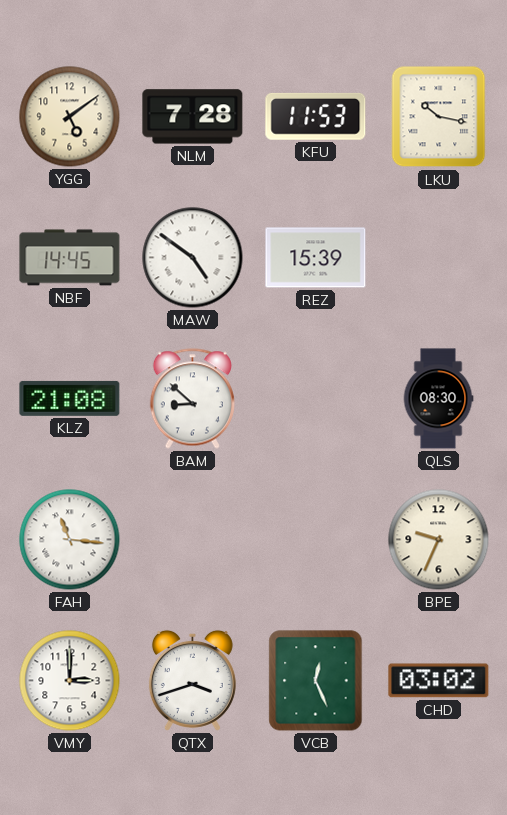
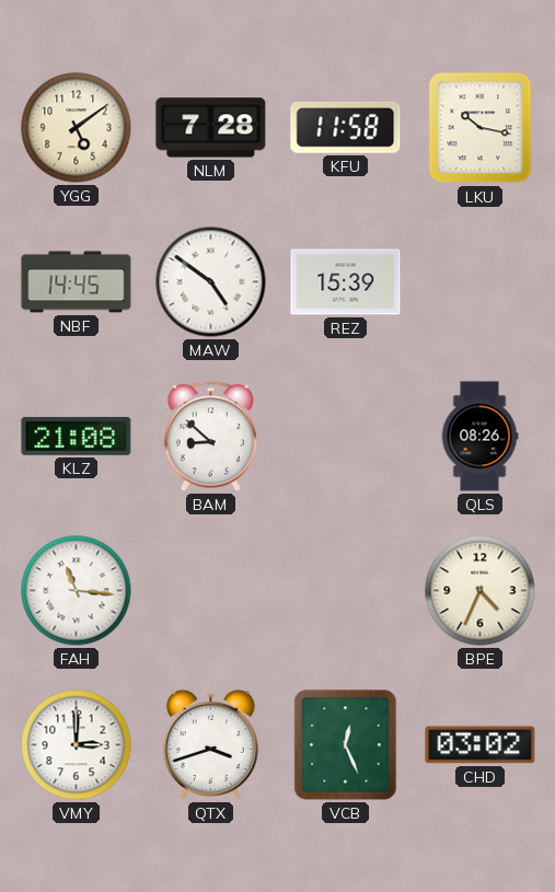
KFU: 11:53 -> 11:58
QLS: 08:30 -> 08:26
BPE: 9:34 -> 4:34
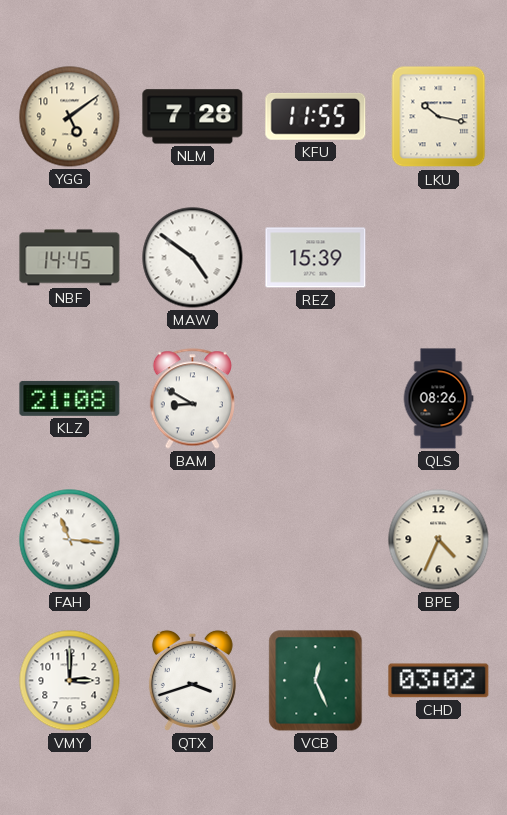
KFU: 11:58 -> 11:55
BAM: 8:52 -> 8:50
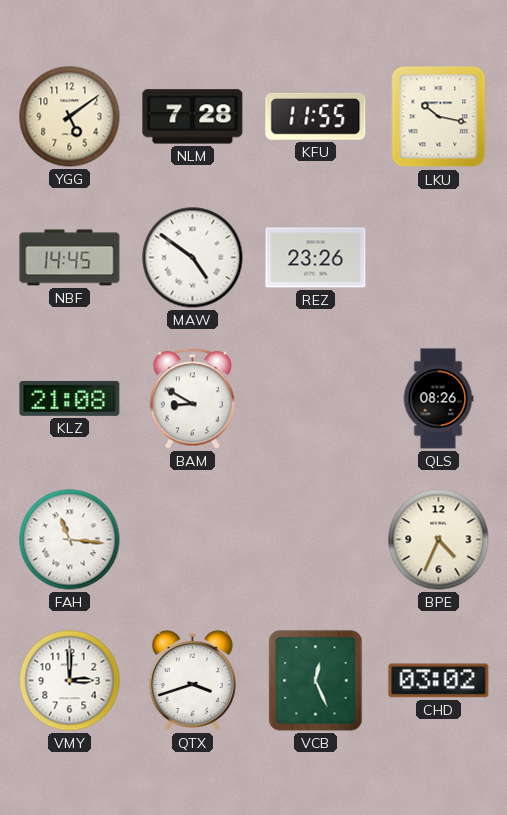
REZ: 15:39 -> 23:26
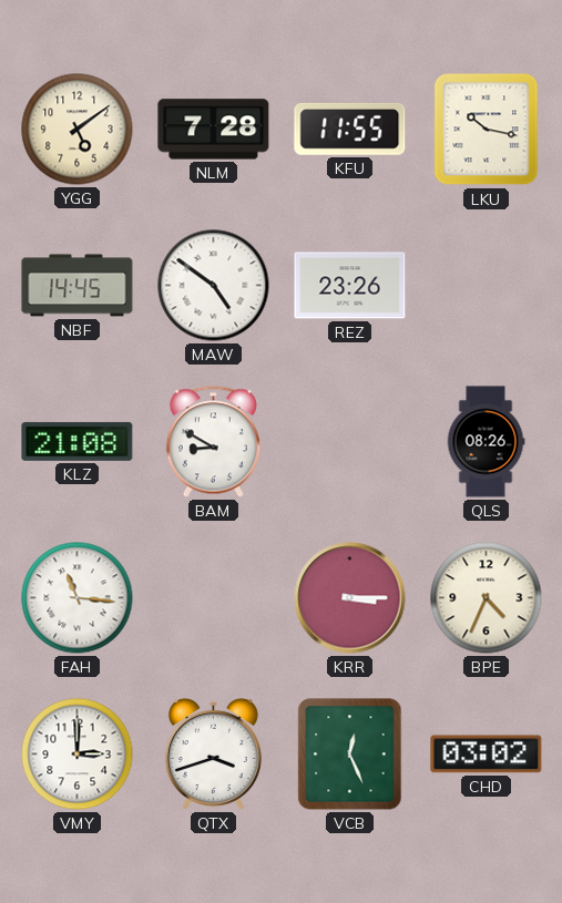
KRR: none -> 3:15
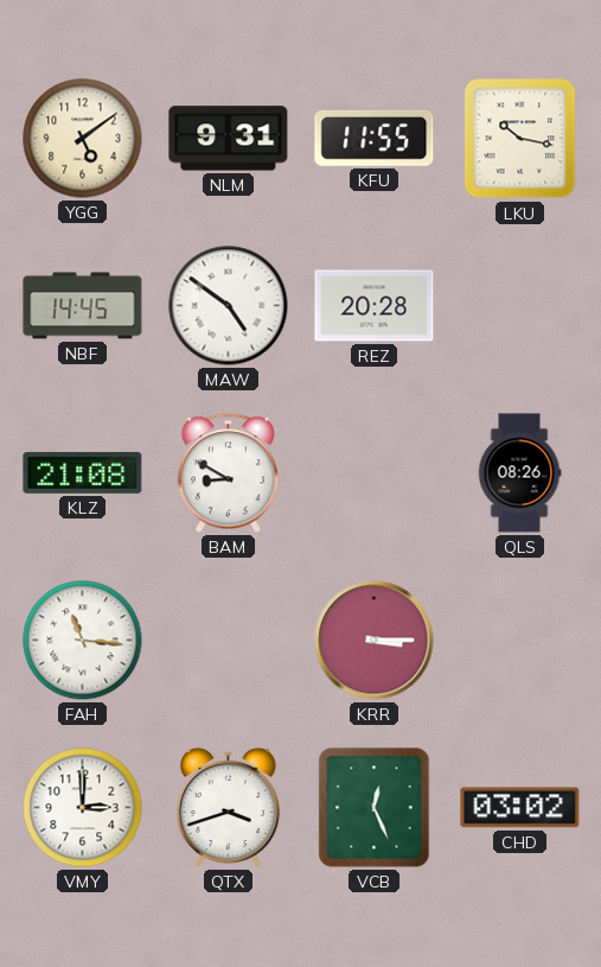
NLM: 7:28 -> 9:31
REZ: 23:26 -> 20:28
BPE: 4:34 -> none
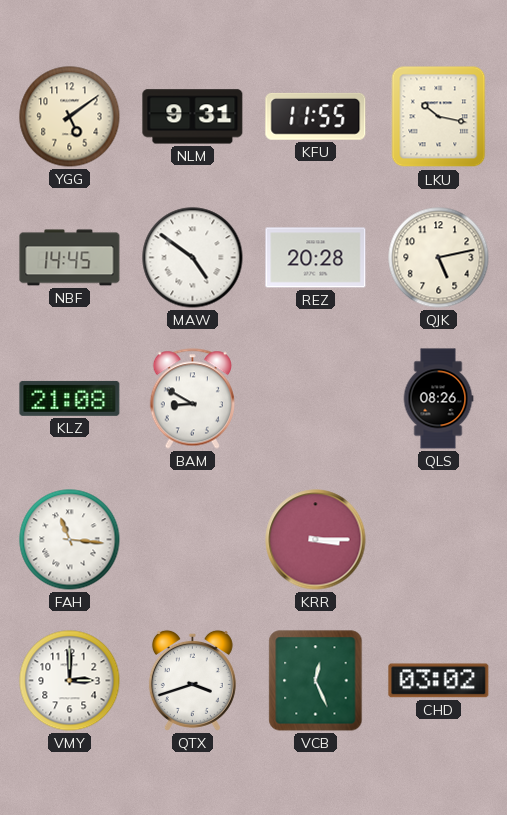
QJK: none -> 5:13
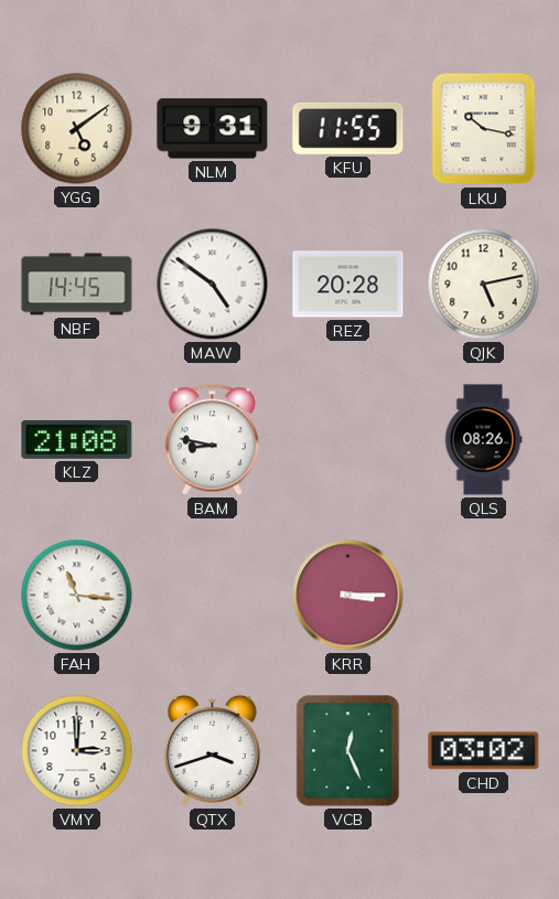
BAM: 8:50 -> 8:47
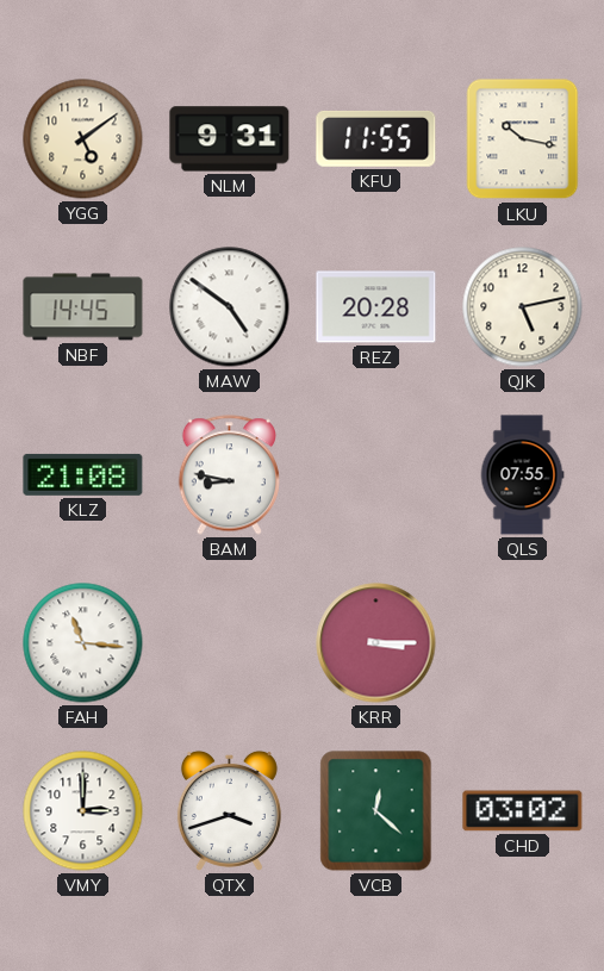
QLS: 08:26 -> 07:55
VCB: 12:26 -> 12:22
